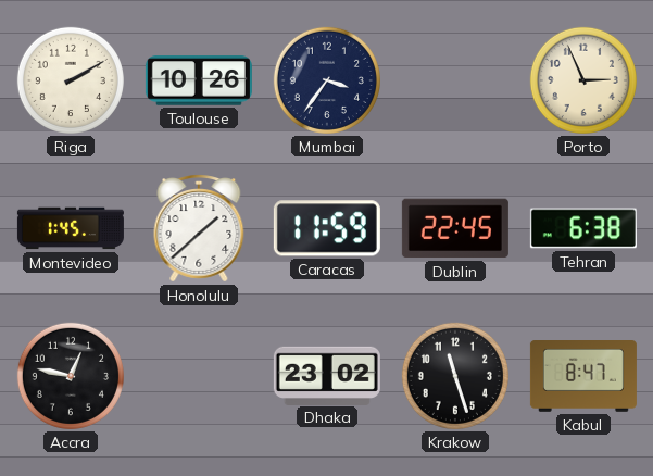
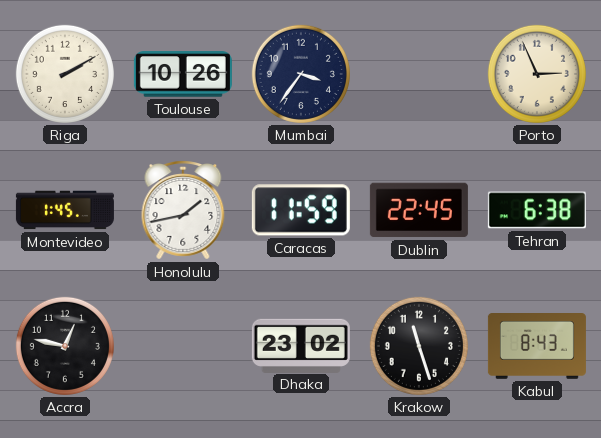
Honolulu: 1:38 -> 1:43
Kabul: 8:47 -> 8:43
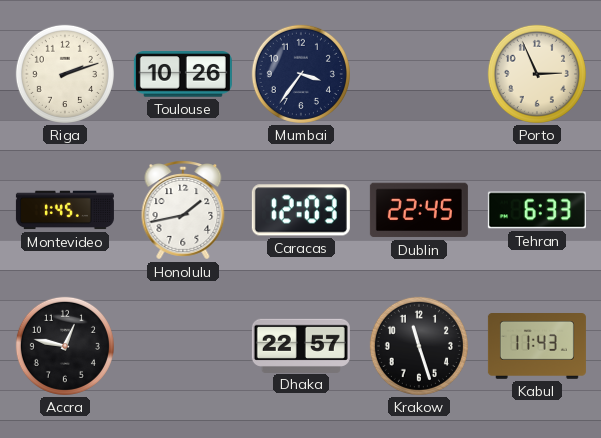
Riga: 2:10 -> 2:12
Caracas: 11:59 -> 12:03
Tehran: 6:38 -> 6:33
Dhaka: 23:02 -> 22:57
Kabul: 8:43 -> 11:43
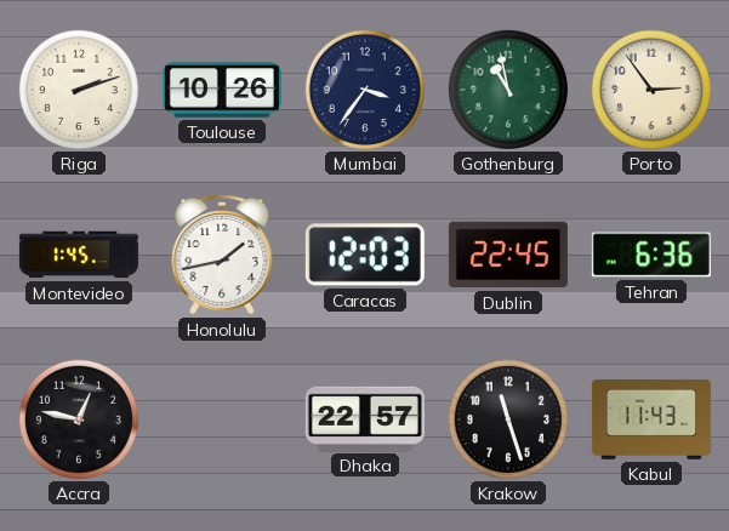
Gothenburg: none -> 10:58
Porto: 2:56 -> 2:54
Tehran: 6:33 -> 6:36
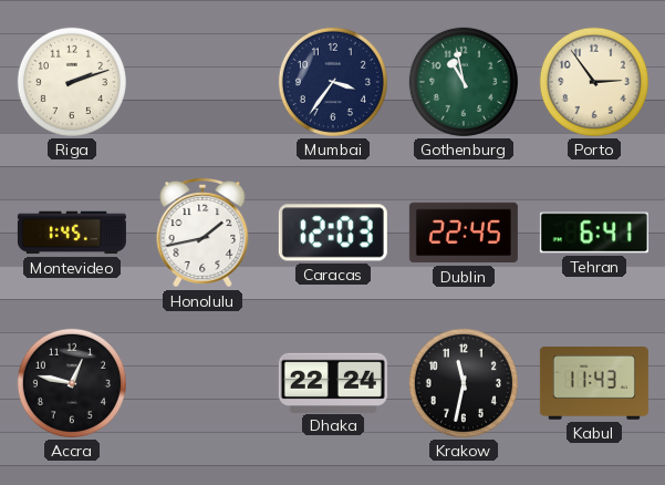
Toulouse: 10:26 -> none
Tehran: 6:36 -> 6:41
Dhaka: 22:57 -> 22:24
Krakow: 11:27 -> 11:32
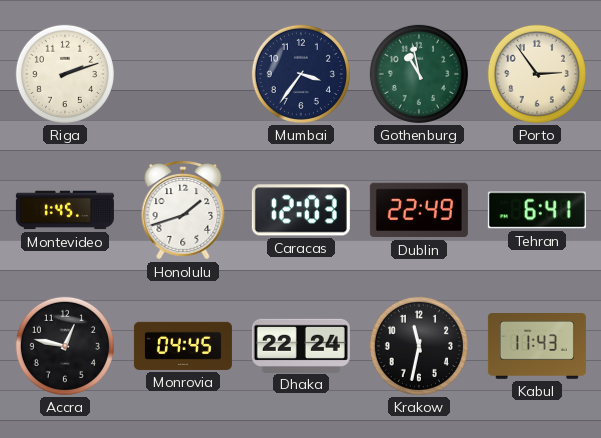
Honolulu: 1:43 -> 1:42
Dublin: 22:45 -> 22:49
Monrovia: none -> 04:45
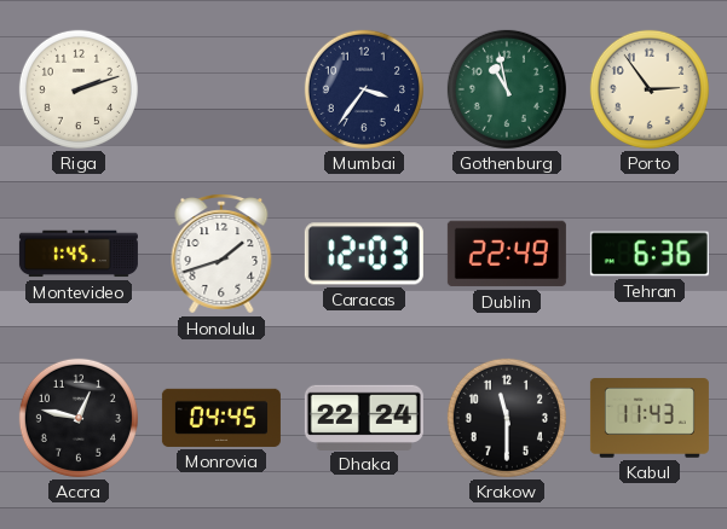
Tehran: 6:41 -> 6:36
Krakow: 11:32 -> 11:30
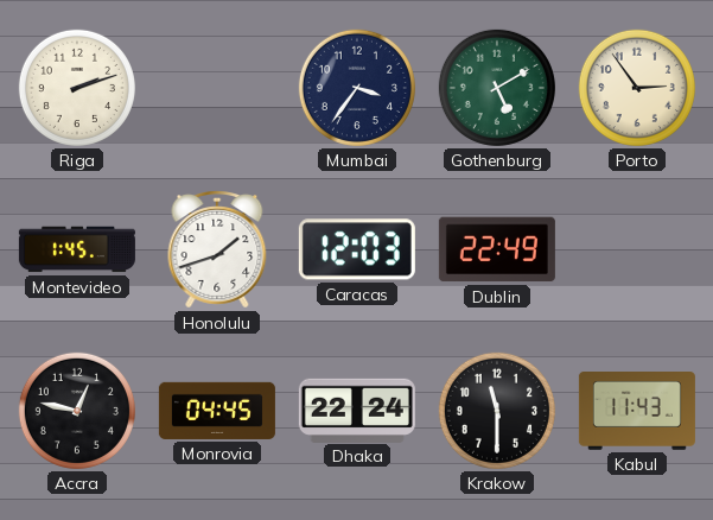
Gothenburg: 10:58 -> 5:10
Tehran: 6:36 -> none
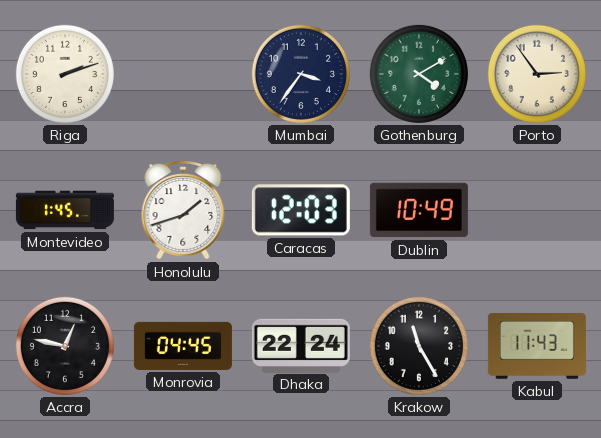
Gothenburg: 5:10 -> 4:10
Dublin: 22:49 -> 10:49
Krakow: 11:30 -> 11:25
